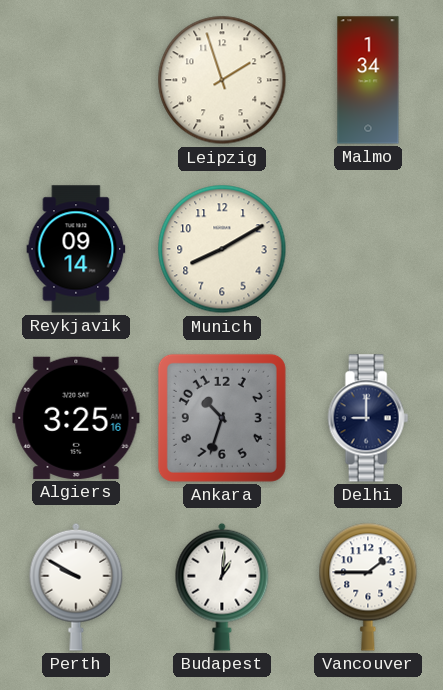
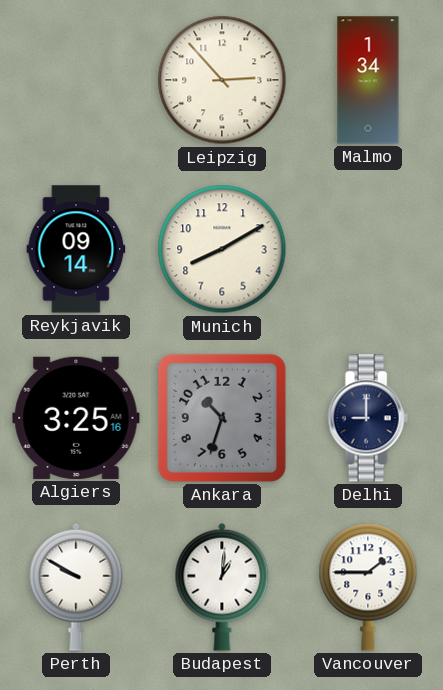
Leipzig: 1:57 -> 2:53
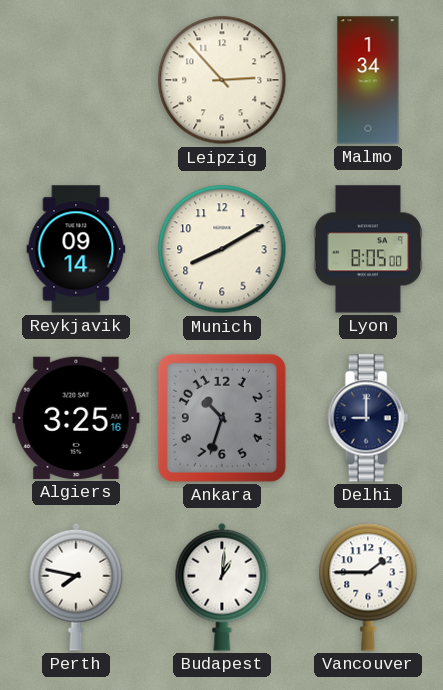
Lyon: none -> 8:05
Perth: 9:50 -> 7:47
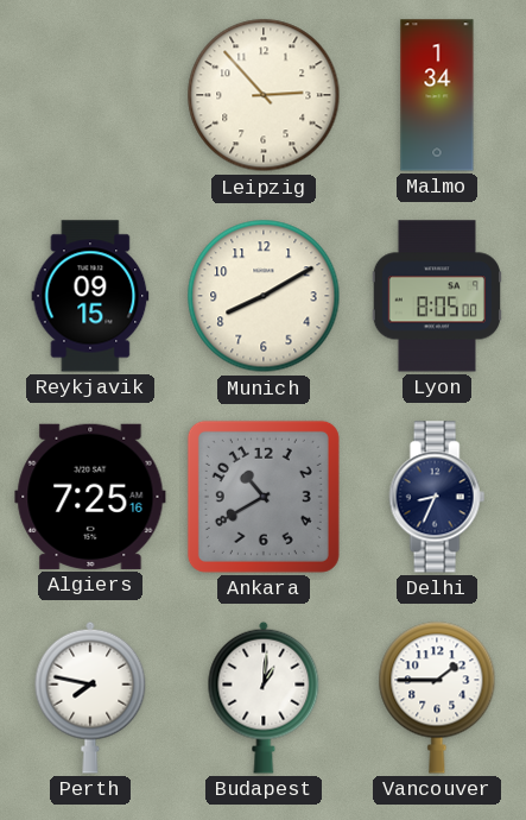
Reykjavik: 09:14 -> 09:15
Algiers: 3:25 -> 7:25
Ankara: 10:33 -> 10:40
Delhi: 9:00 -> 8:34
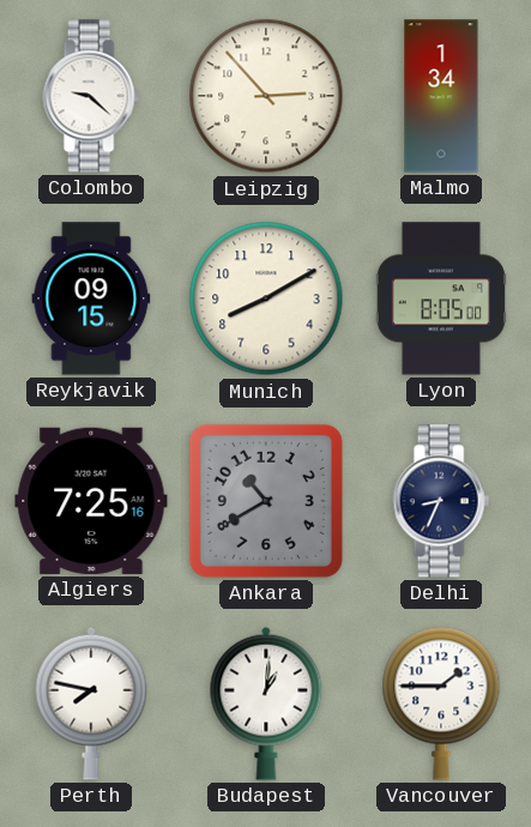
Colombo: none -> 9:22
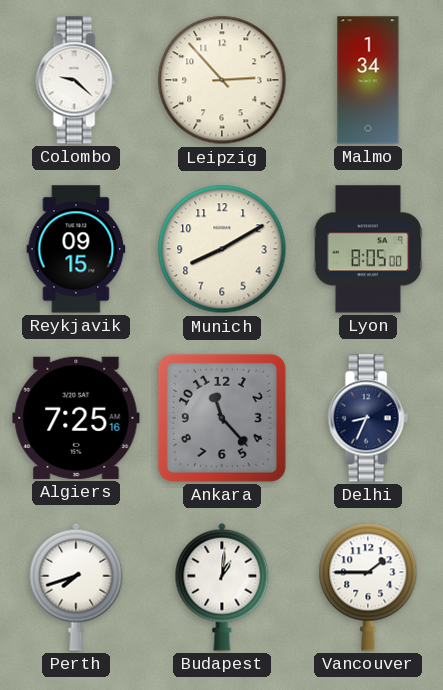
Ankara: 10:40 -> 11:23
Perth: 7:47 -> 7:42
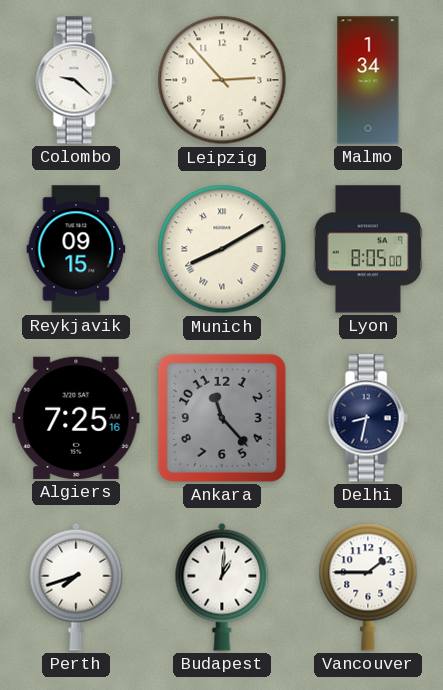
Munich numerals: Arabic -> Roman
Delhi: 8:34 -> 8:32
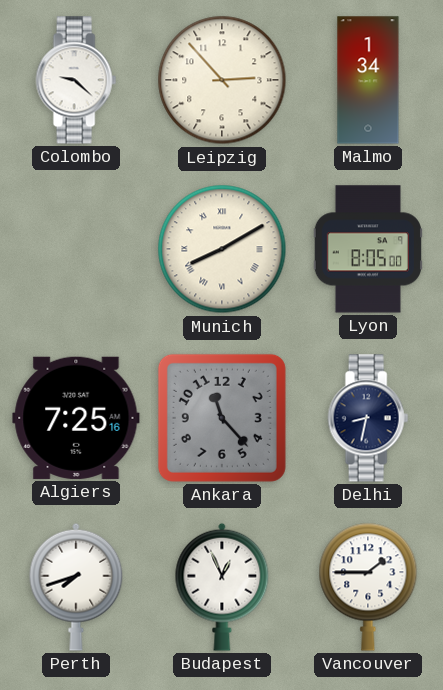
Reykjavik: 09:15 -> none
Budapest: 1:01 -> 12:56
